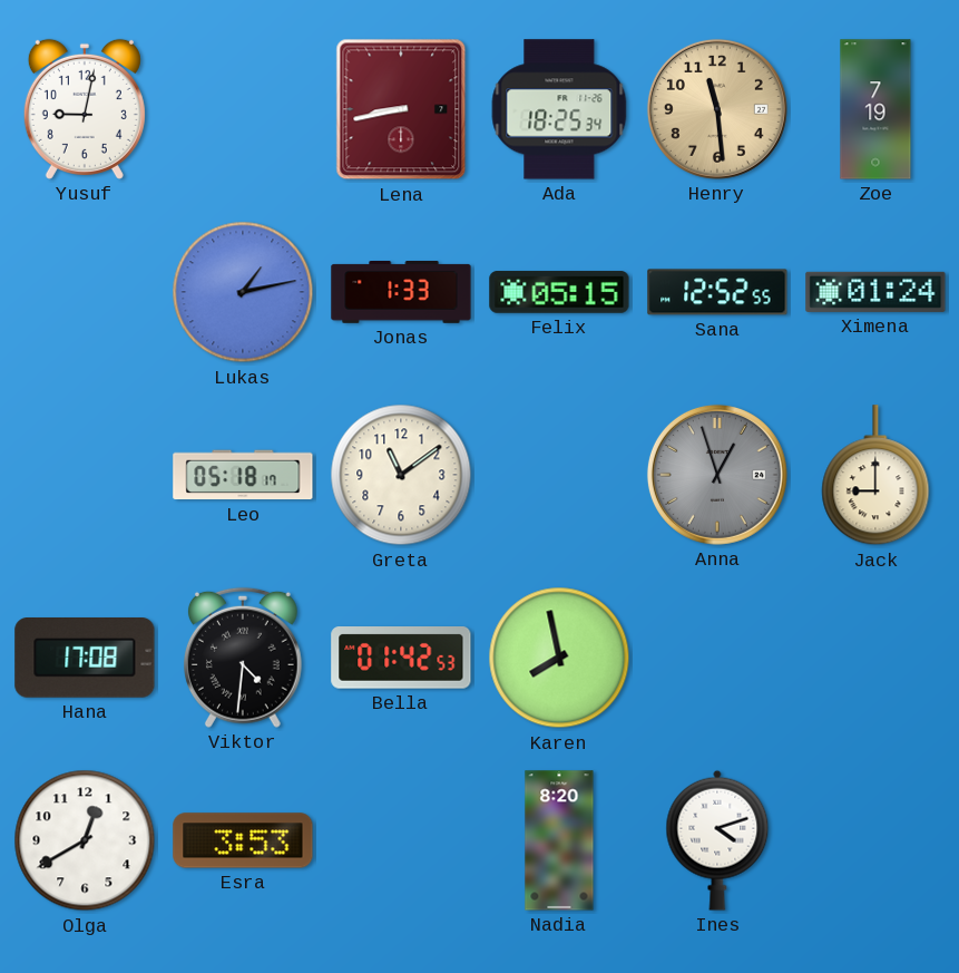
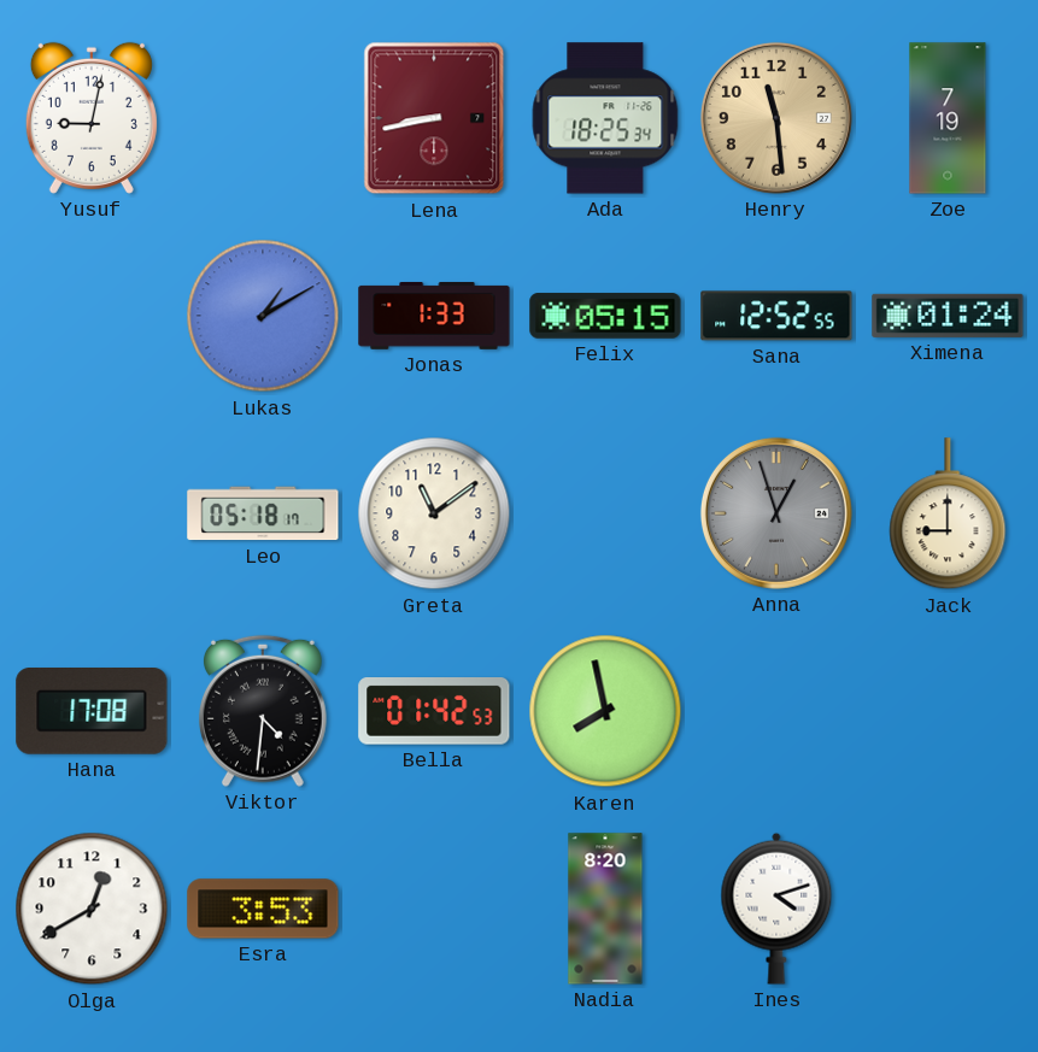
Lukas: 1:13 -> 1:10
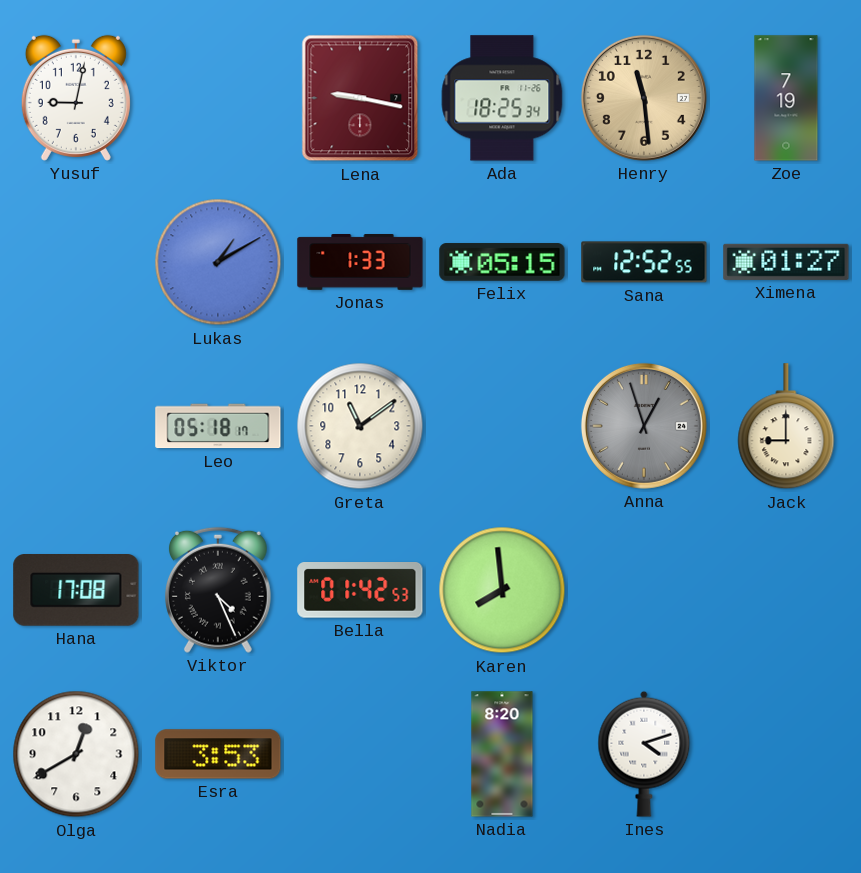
Lena: 8:43 -> 9:17
Ximena: 01:24 -> 01:27
Viktor: 4:31 -> 4:26
Karen: 7:58 -> 7:59
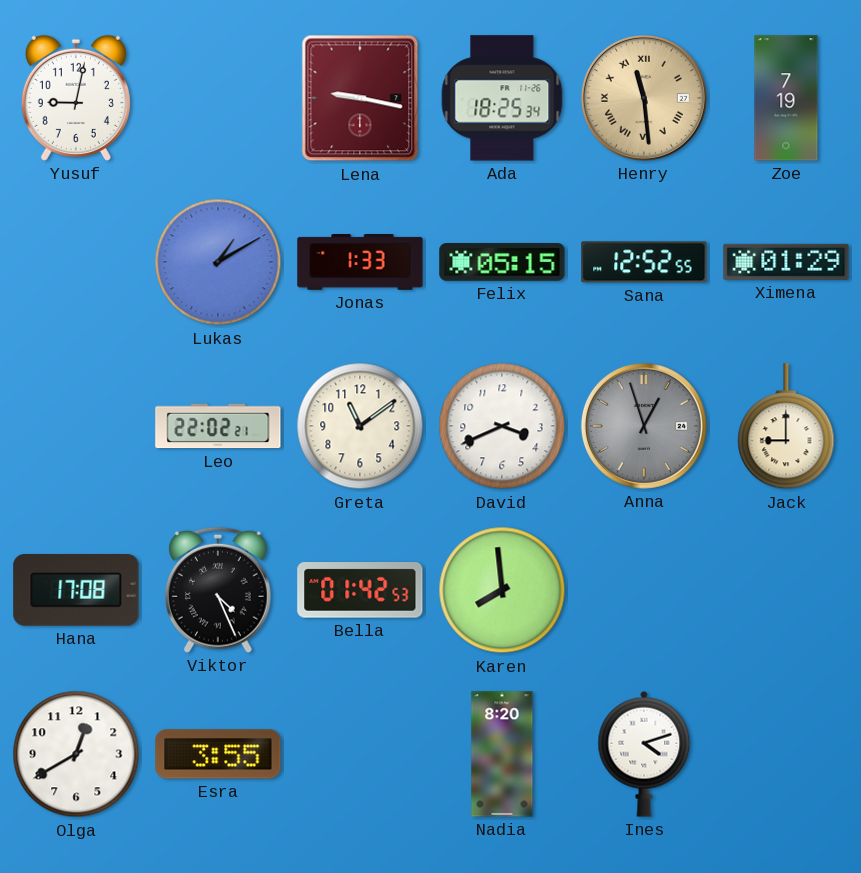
Henry numerals: Arabic -> Roman
Ximena: 01:27 -> 01:29
Leo: 05:18 -> 22:02
David: none -> 3:41
Esra: 3:53 -> 3:55
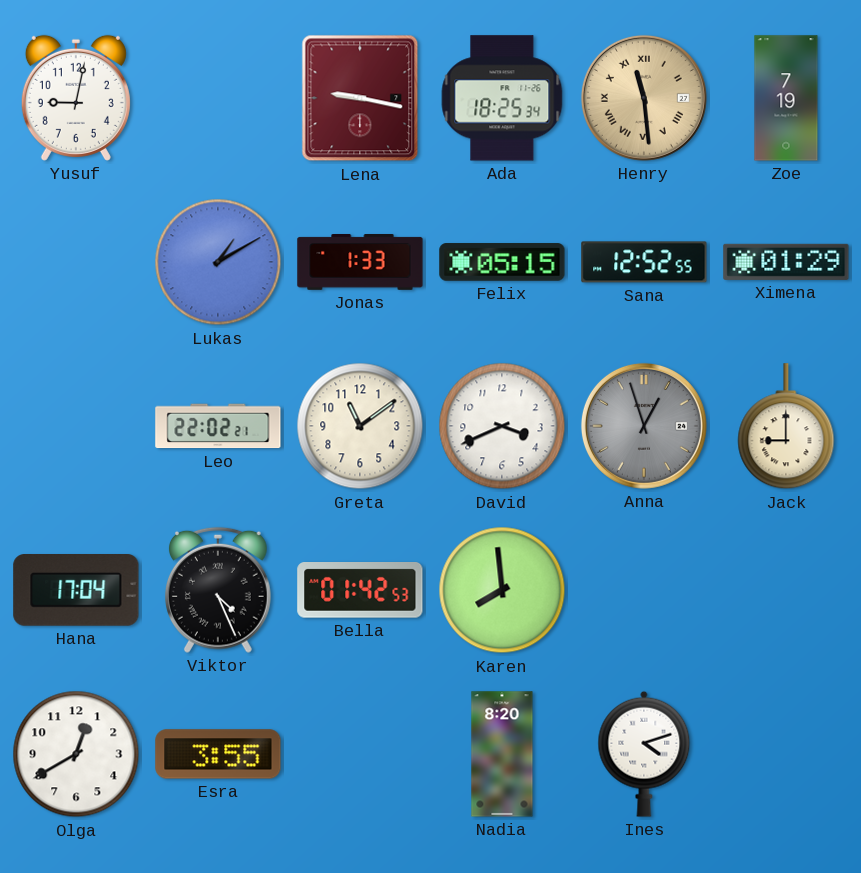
Hana: 17:08 -> 17:04
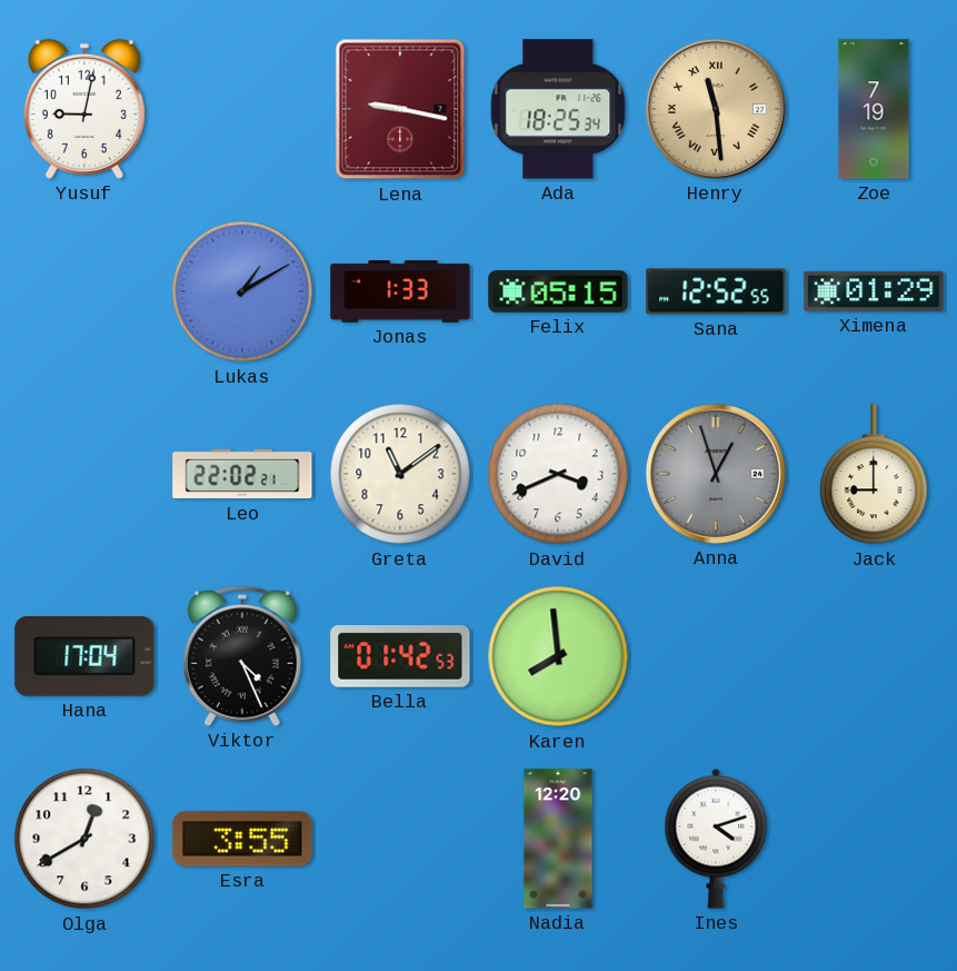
Nadia: 8:20 -> 12:20
